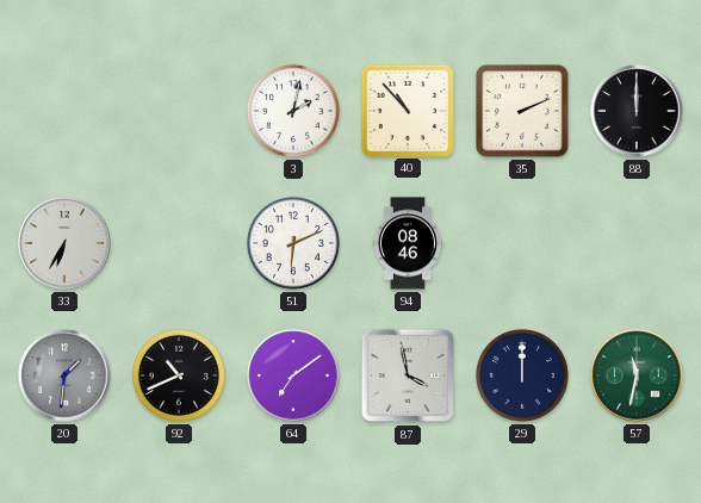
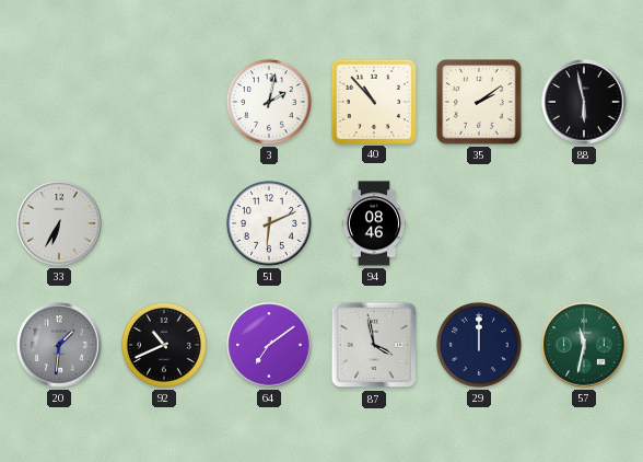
35: 2:11 -> 2:09
88: 12:00 -> 5:58
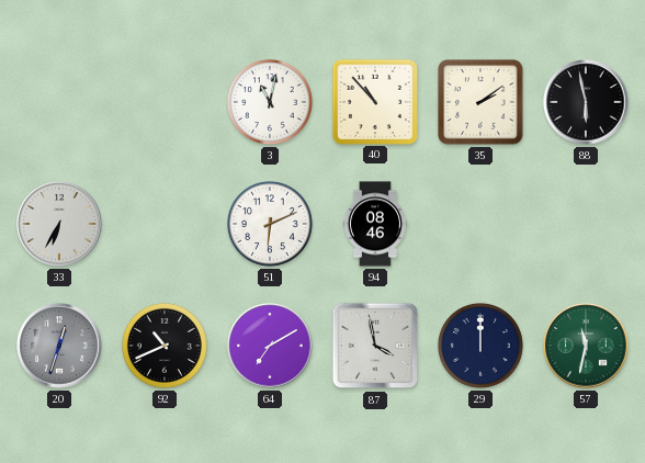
3: 2:02 -> 11:02
20: 1:31 -> 12:33
64: 7:09 -> 7:10
